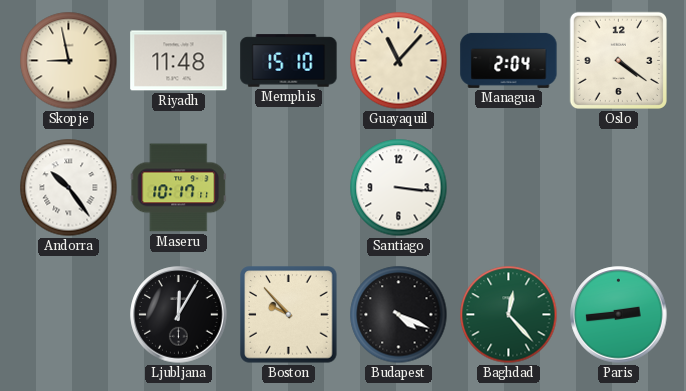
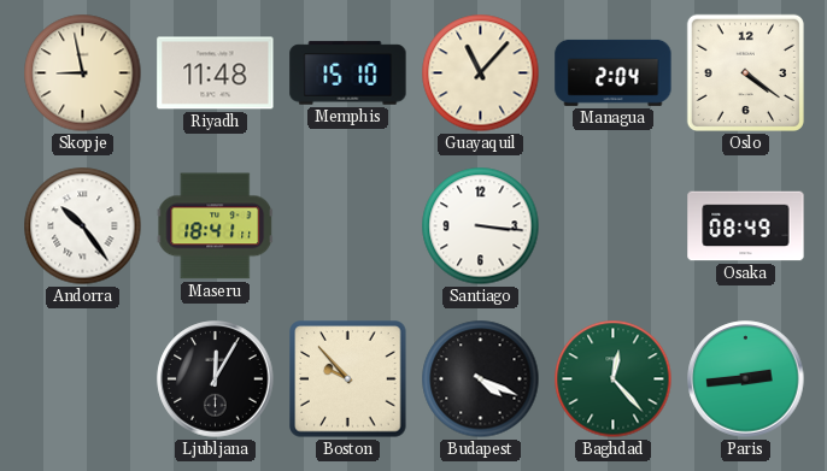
Maseru: 10:17 -> 18:41
Osaka: none -> 08:49
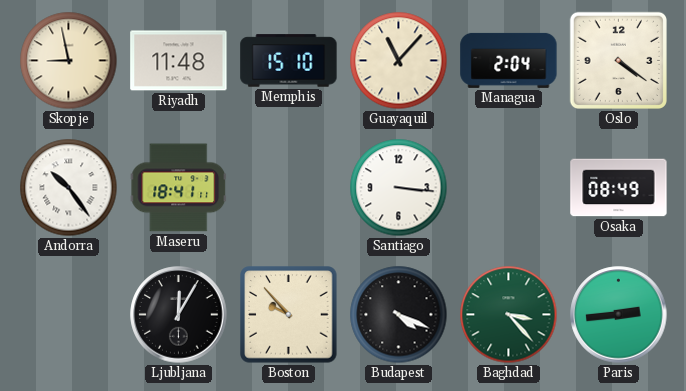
Baghdad: 12:23 -> 3:23
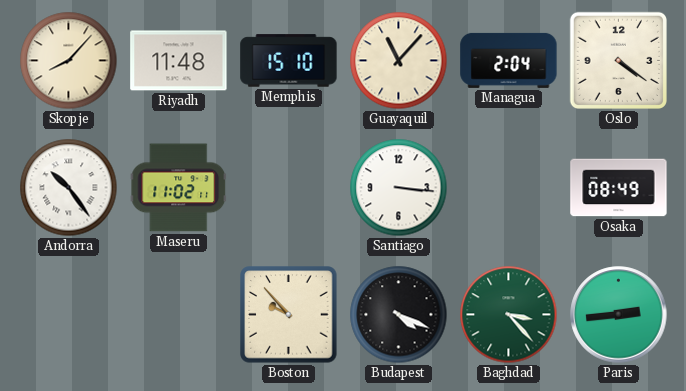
Skopje: 8:58 -> 8:07
Maseru: 18:41 -> 11:02
Ljubljana: 12:05 -> none
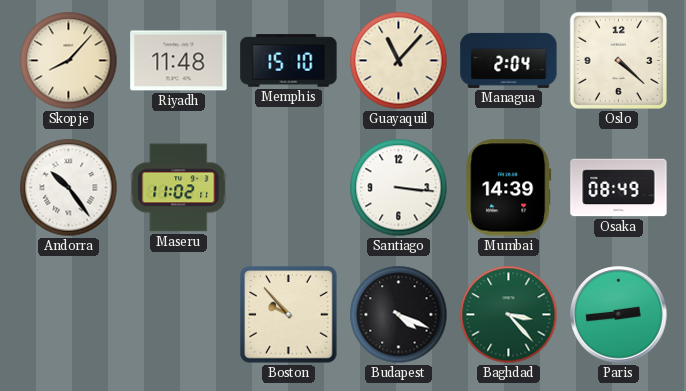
Oslo: 4:21 -> 4:22
Mumbai: none -> 14:39
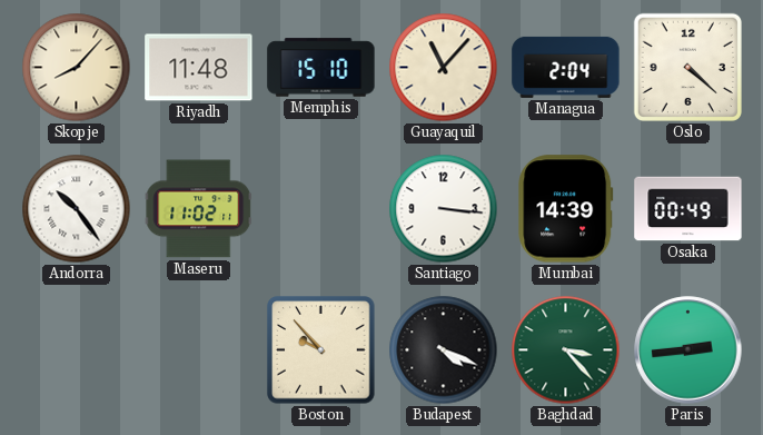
Osaka: 08:49 -> 00:49
